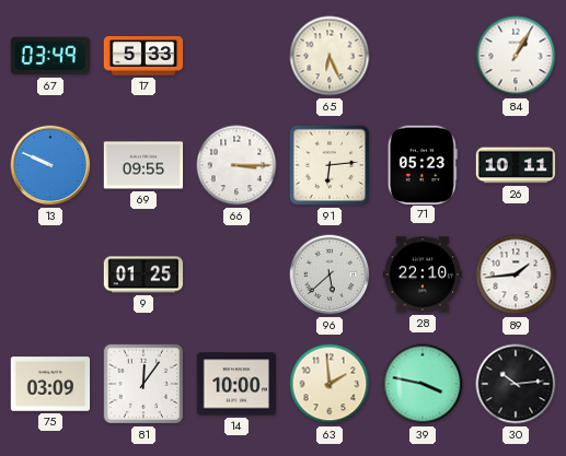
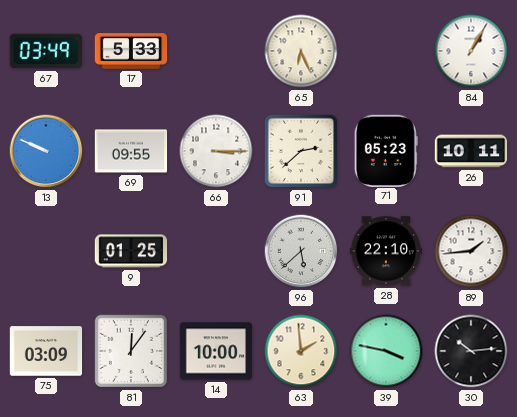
91: 6:14 -> 2:38
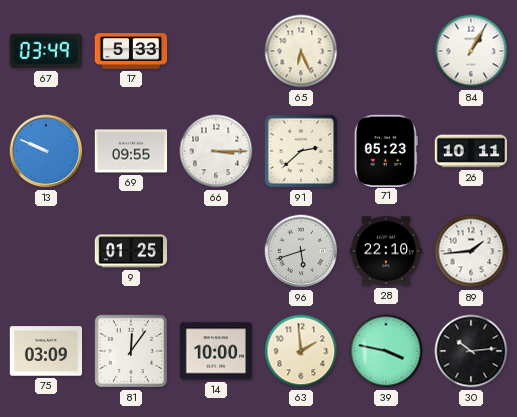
96: 5:38 -> 5:42
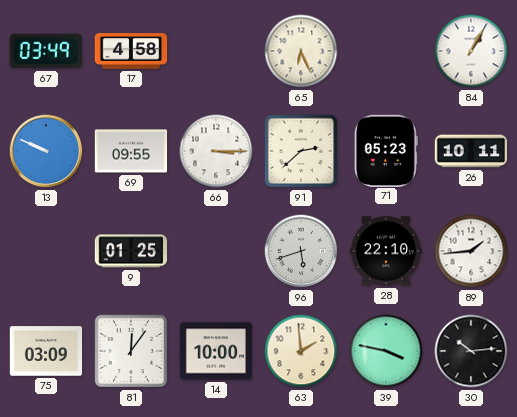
17: 5:33 -> 4:58
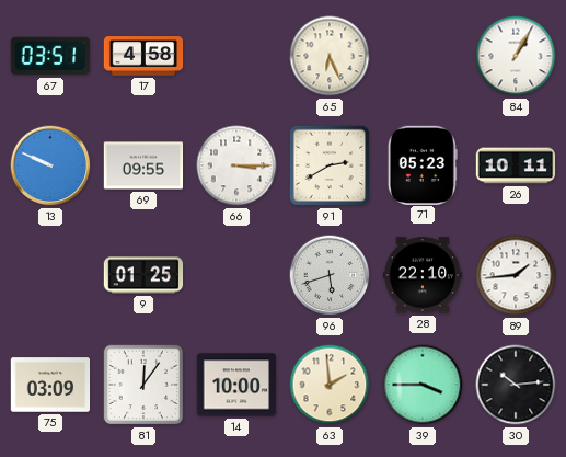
67: 03:49 -> 03:51
91: 2:38 -> 2:40
39: 3:47 -> 3:45
